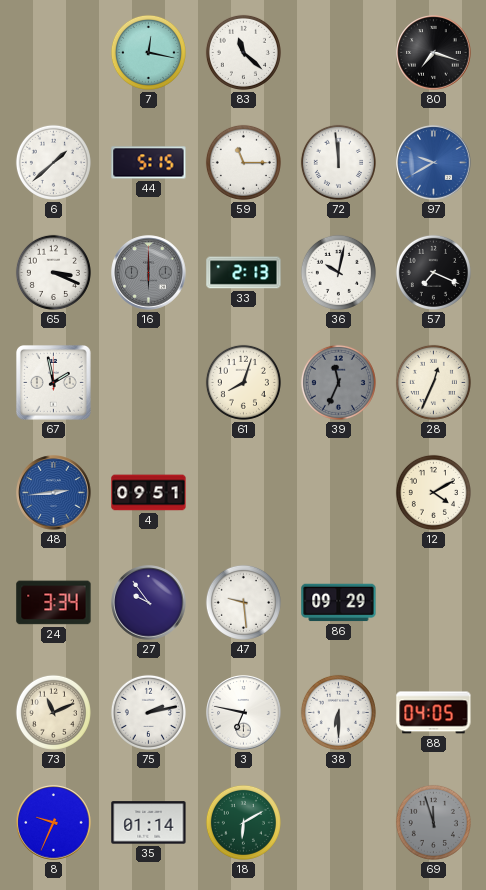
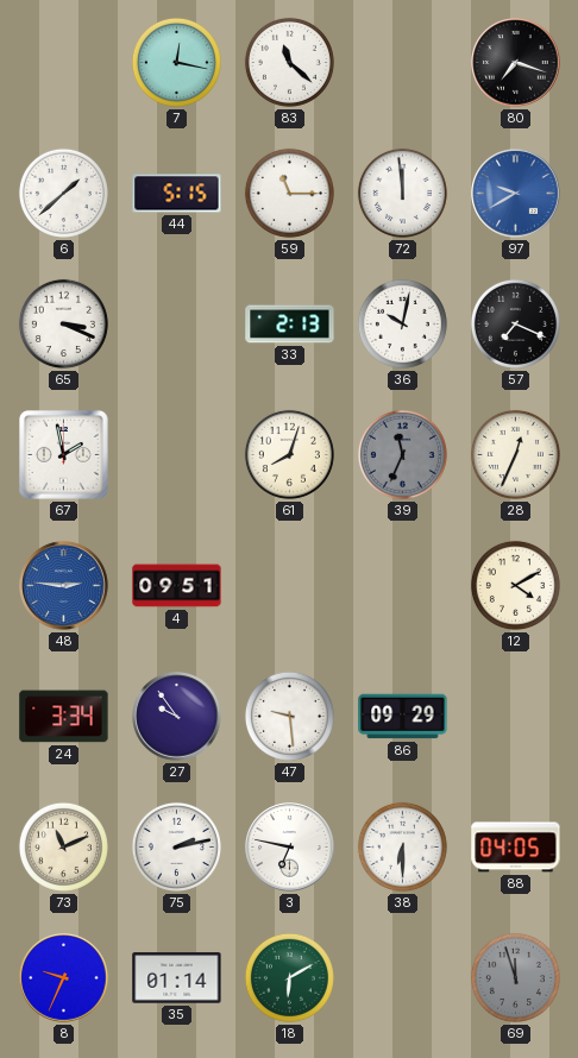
16: 6:00 -> none
48: 2:44 -> 2:46
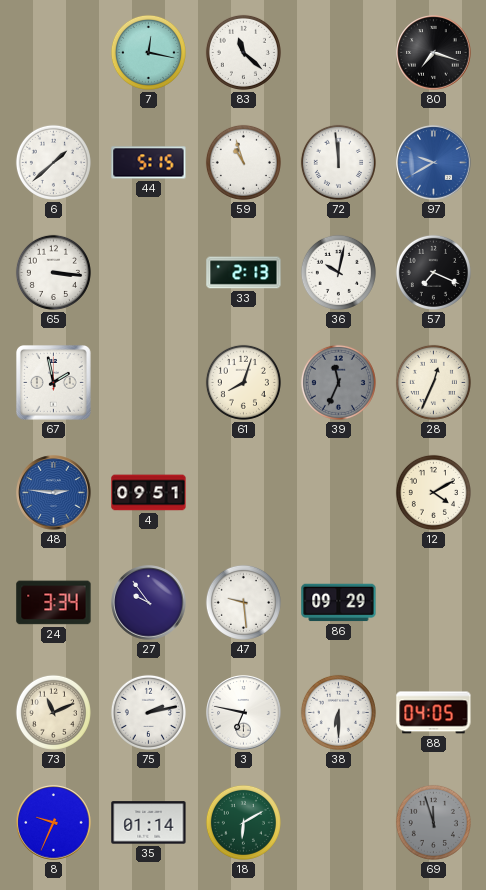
59: 11:15 -> 10:57
65: 3:19 -> 3:16
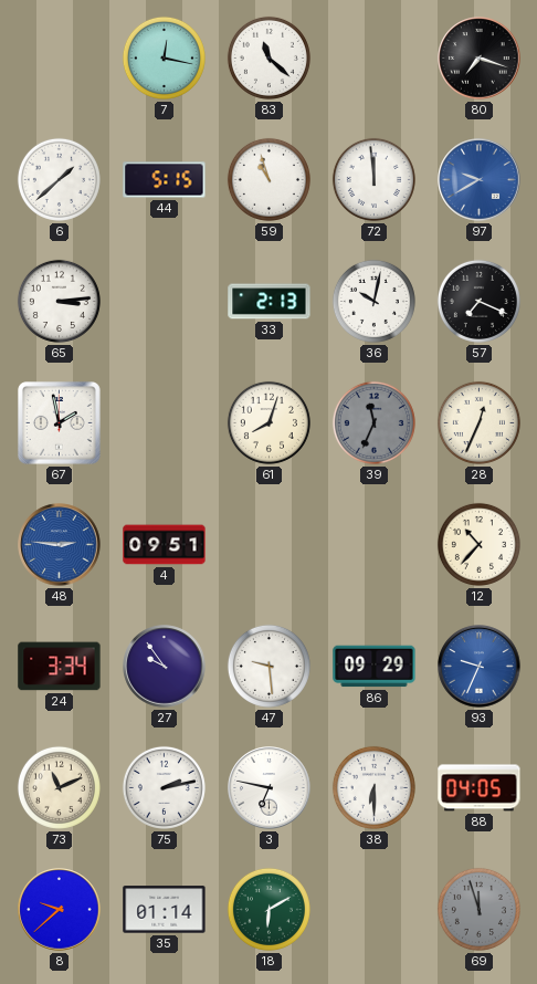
65: 3:16 -> 3:14
12: 4:10 -> 10:37
93: none -> 9:34
8: 9:34 -> 9:38
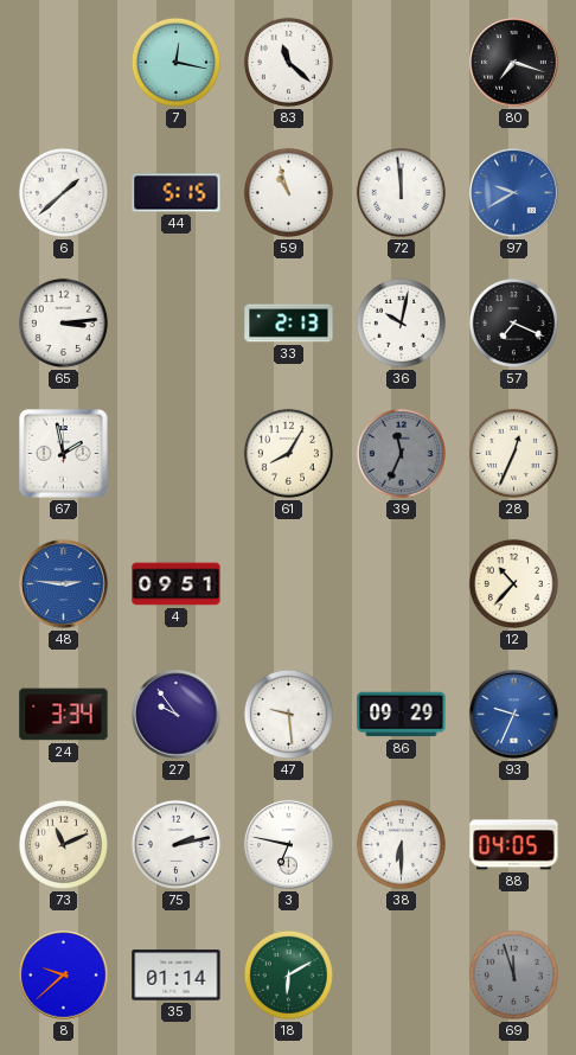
61: 8:03 -> 8:05
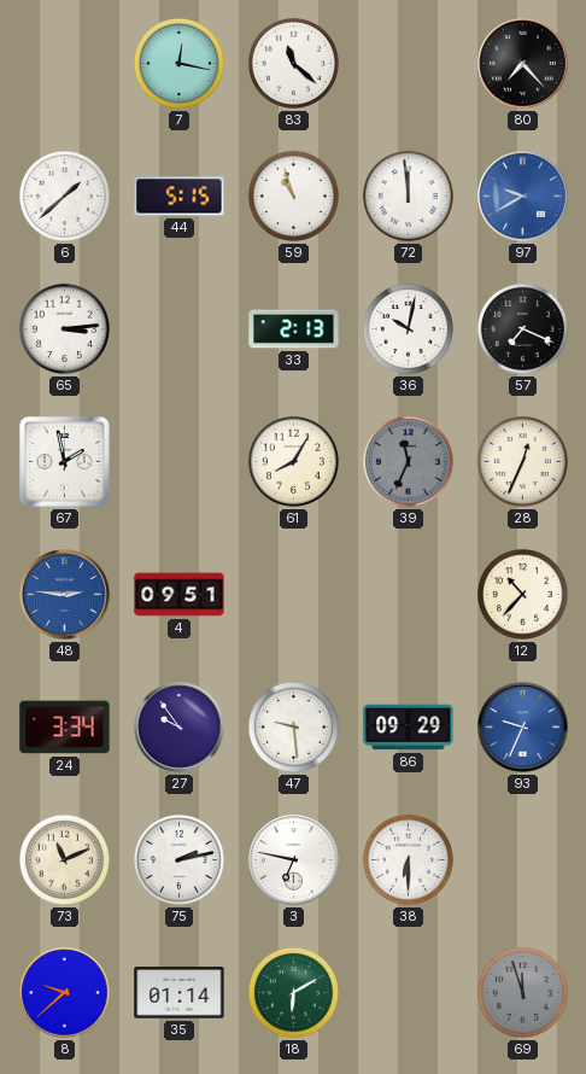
80: 7:18 -> 7:23
88: 04:05 -> none
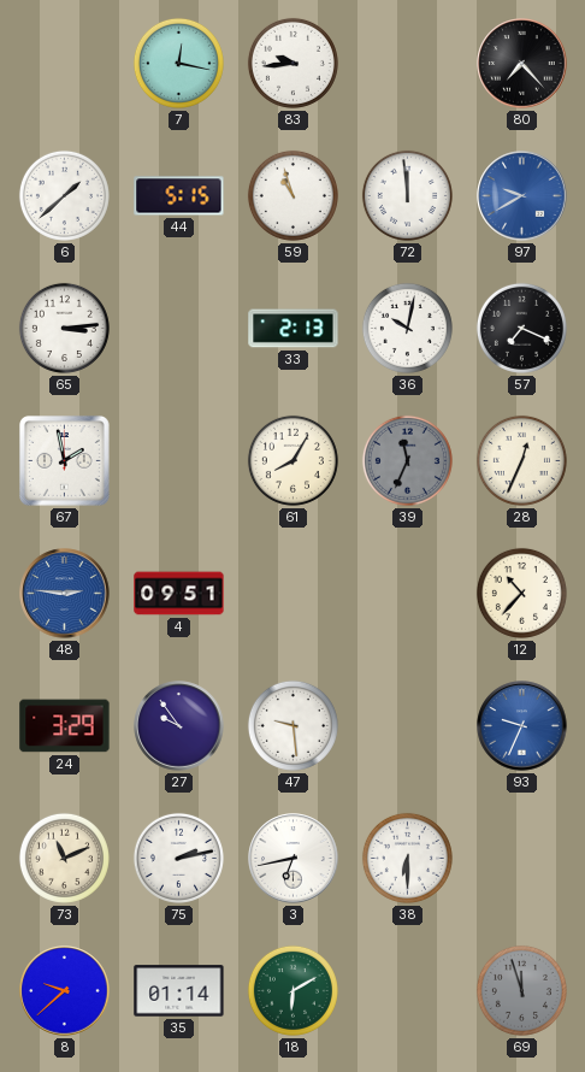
83: 11:22 -> 9:44
24: 3:34 -> 3:29
86: 09:29 -> none
3: 6:47 -> 6:43
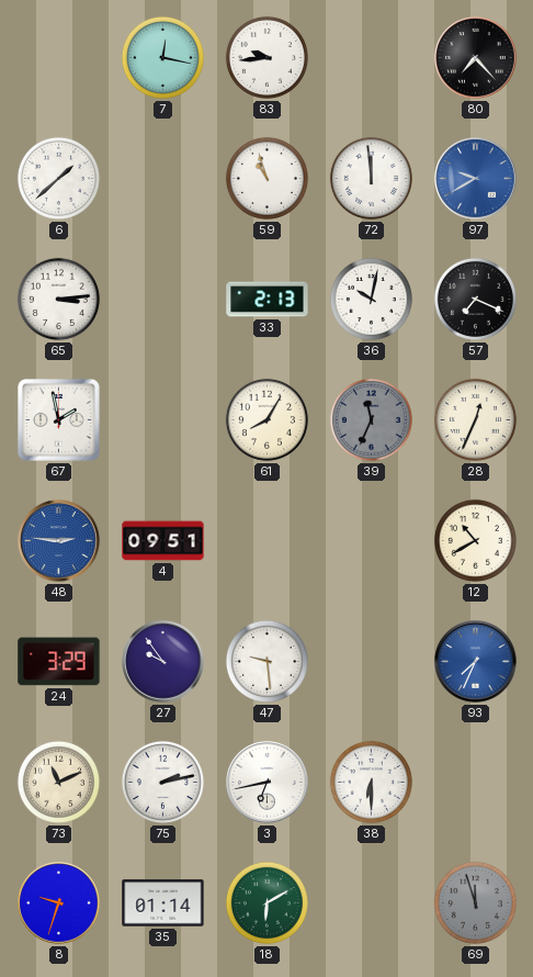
44: 5:15 -> none
12: 10:37 -> 10:40
93: 9:34 -> 7:34
8: 9:38 -> 9:33
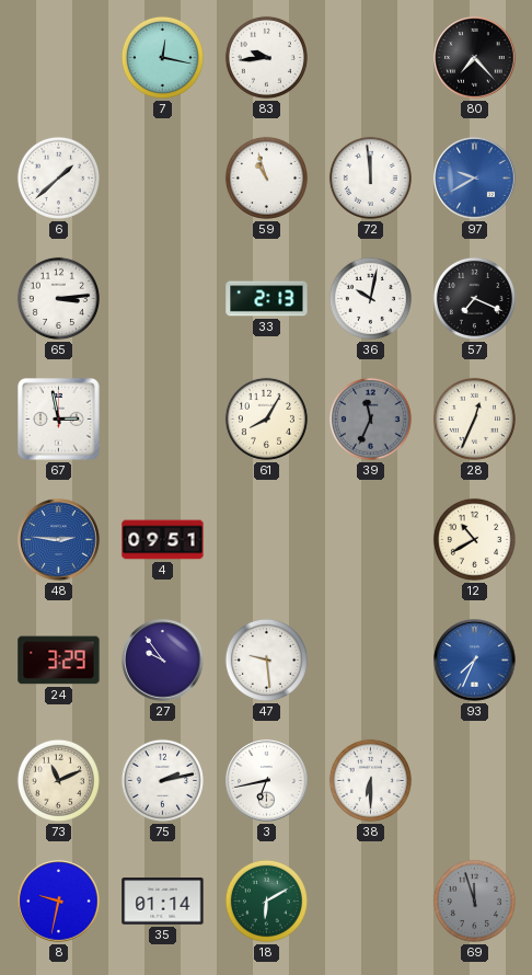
67: 1:58 -> 2:58
8: 9:33 -> 9:32
